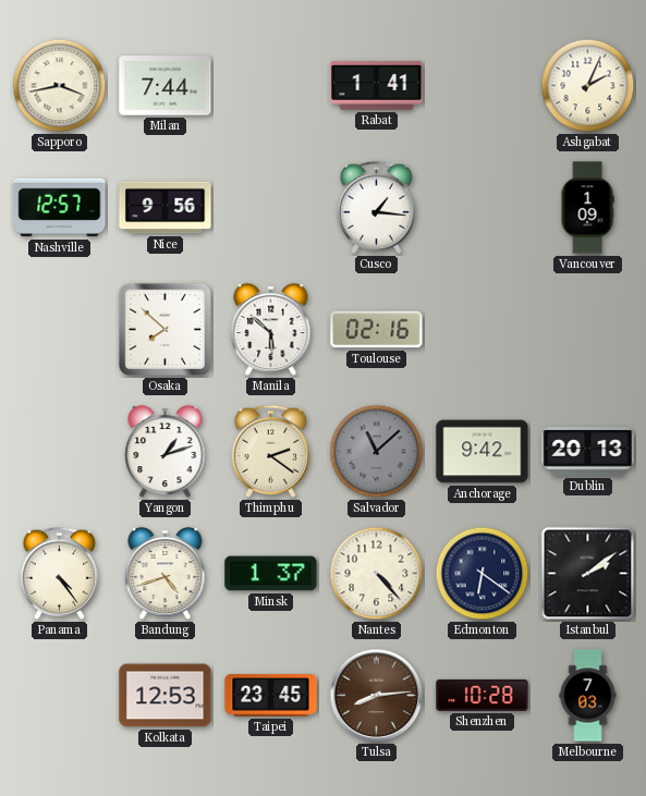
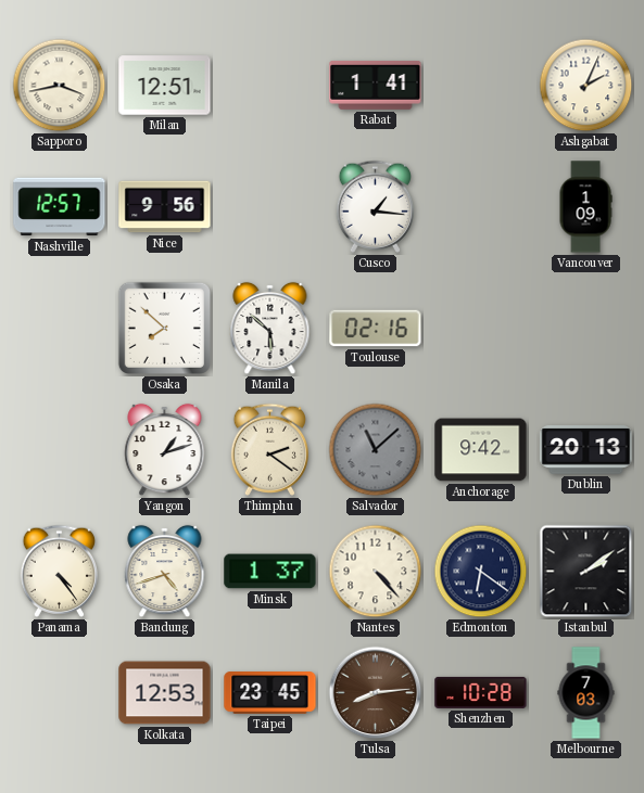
Milan: 7:44 -> 12:51
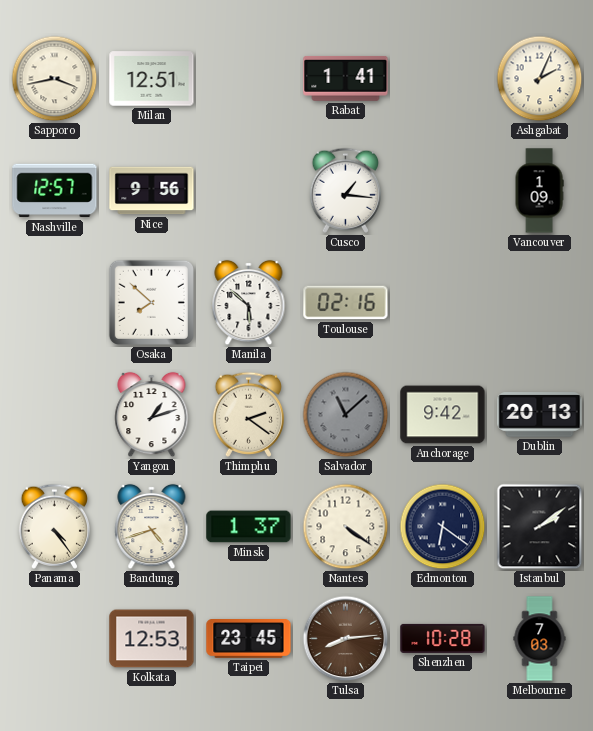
Nantes: 4:23 -> 4:21
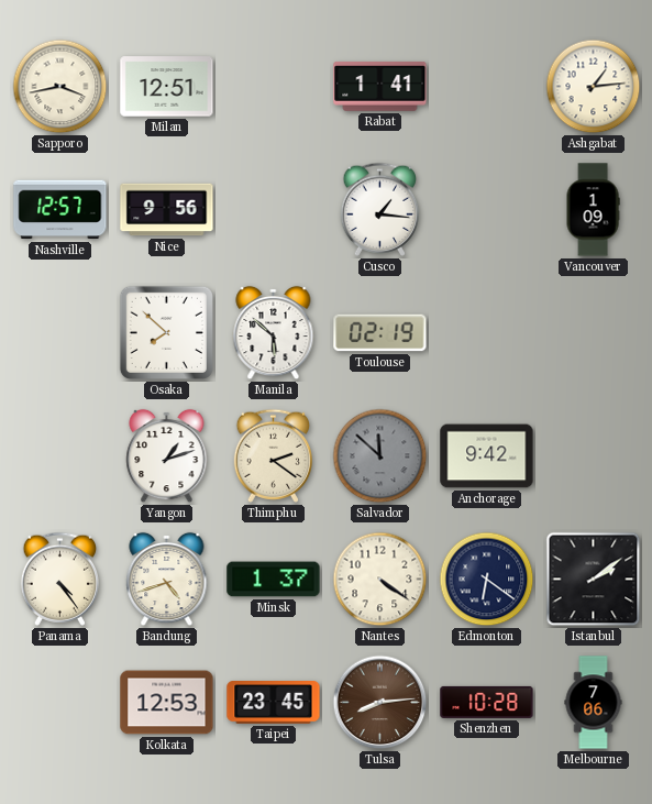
Ashgabat: 2:04 -> 1:14
Toulouse: 02:16 -> 02:19
Salvador: 11:08 -> 11:52
Dublin: 20:13 -> none
Melbourne: 7:03 -> 7:06
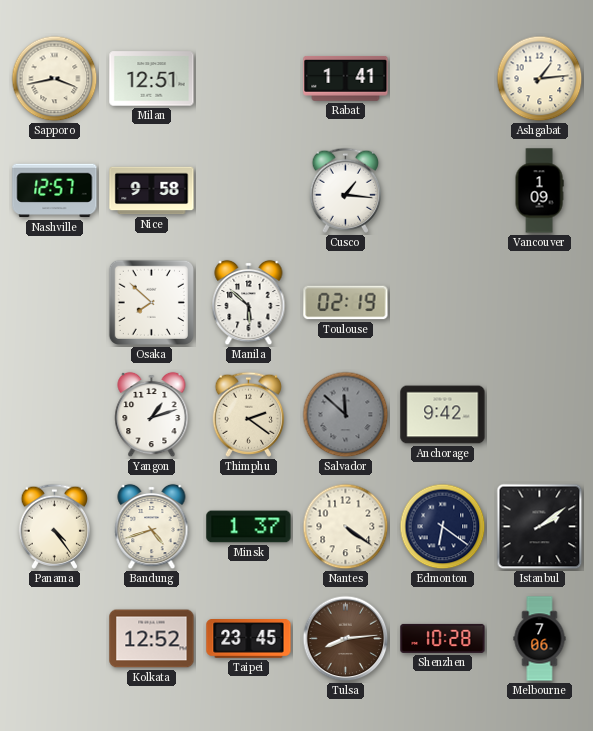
Nice: 9:56 -> 9:58
Kolkata: 12:53 -> 12:52
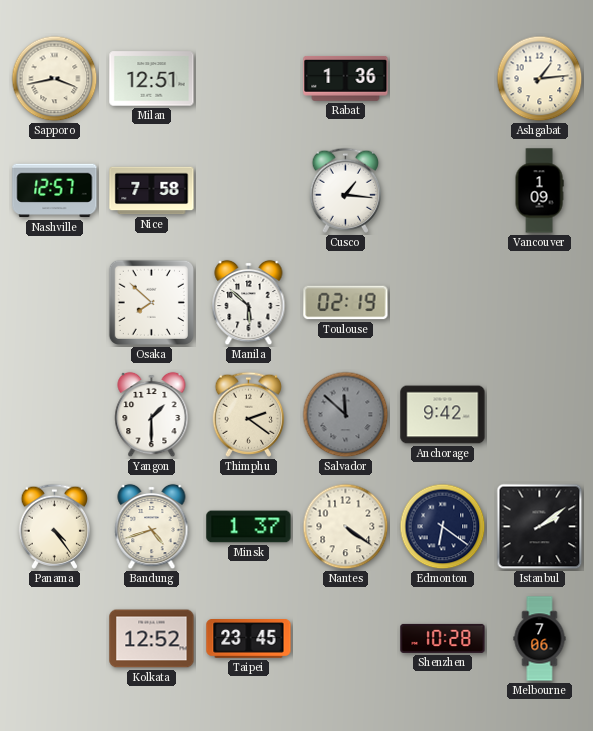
Rabat: 1:41 -> 1:36
Nice: 9:58 -> 7:58
Yangon: 1:12 -> 1:30
Tulsa: 8:14 -> none
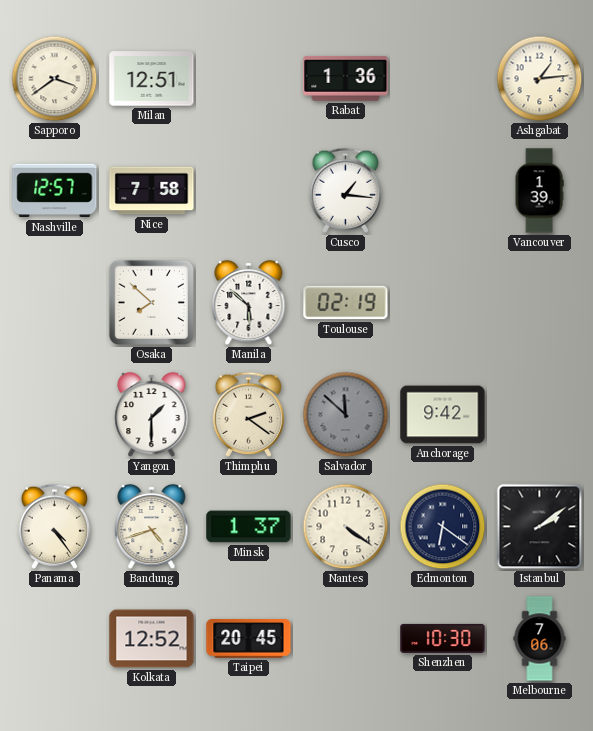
Sapporo: 3:43 -> 3:39
Vancouver: 1:09 -> 1:39
Taipei: 23:45 -> 20:45
Shenzhen: 10:28 -> 10:30
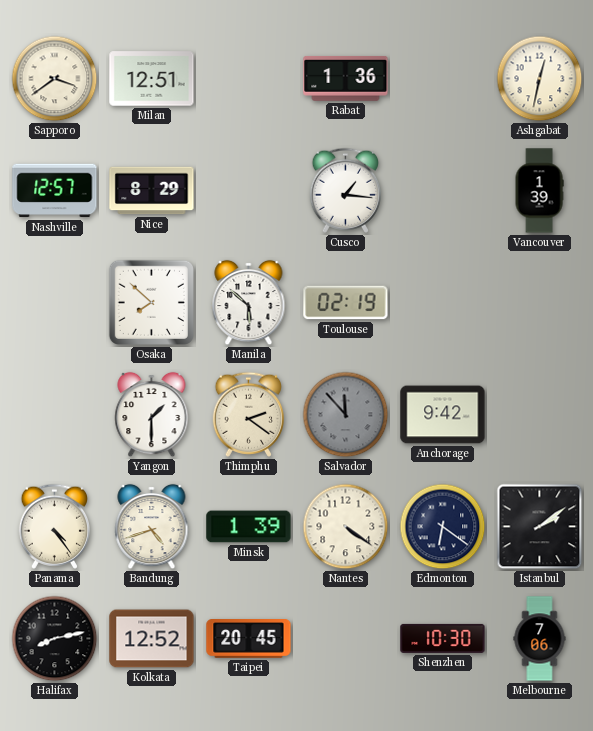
Ashgabat: 1:14 -> 12:32
Nice: 7:58 -> 8:29
Salvador: 11:52 -> 11:53
Minsk: 1:37 -> 1:39
Halifax: none -> 8:13
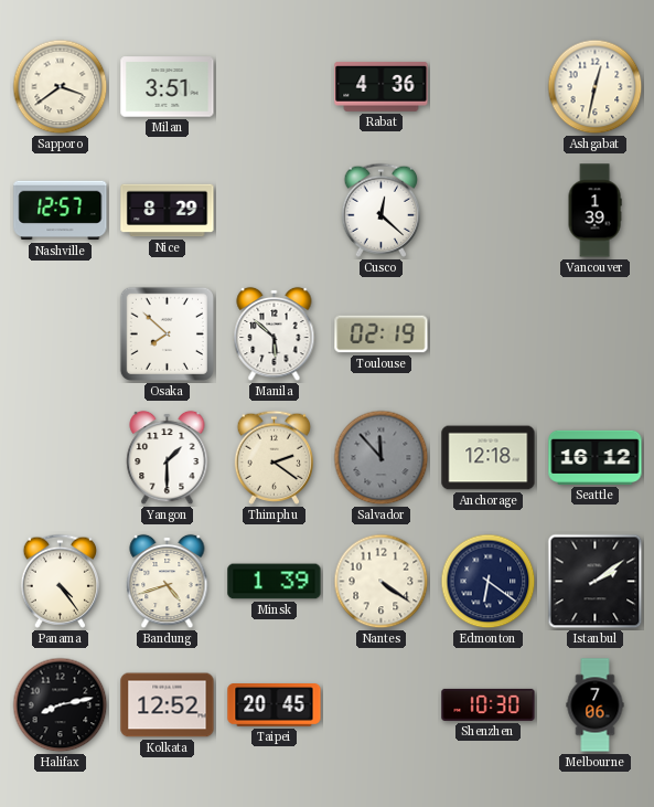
Milan: 12:51 -> 3:51
Rabat: 1:36 -> 4:36
Cusco: 1:16 -> 12:22
Anchorage: 9:42 -> 12:18
Seattle: none -> 16:12
